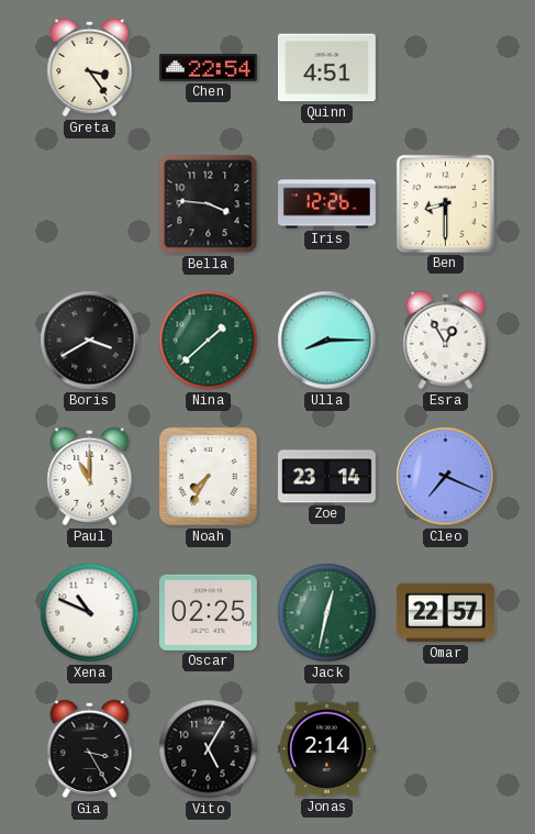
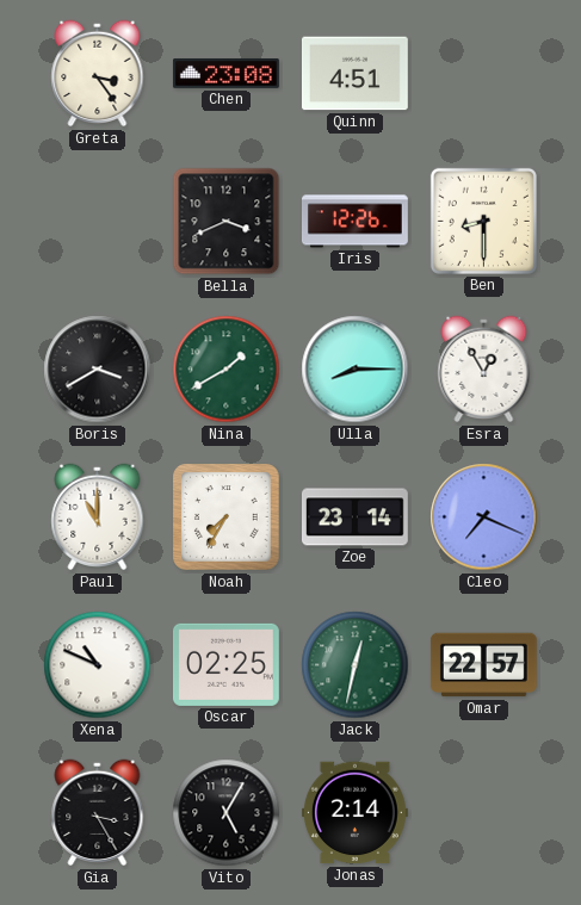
Chen: 22:54 -> 23:08
Bella: 3:46 -> 3:41
Nina: 1:38 -> 1:40
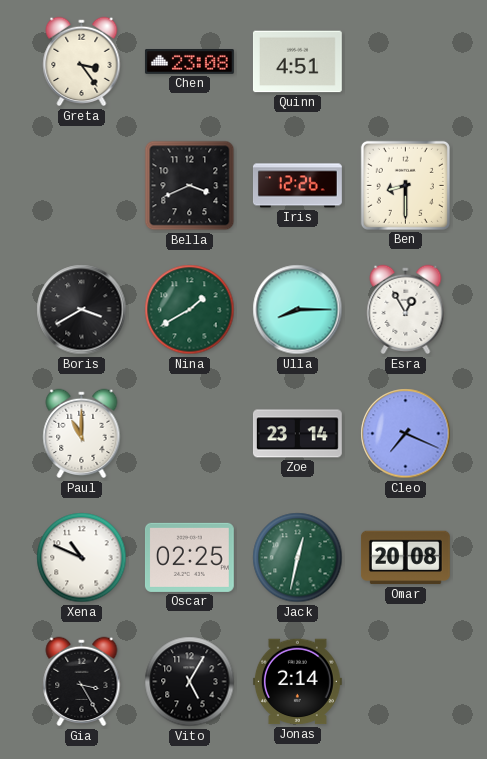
Noah: 7:35 -> none
Omar: 22:57 -> 20:08
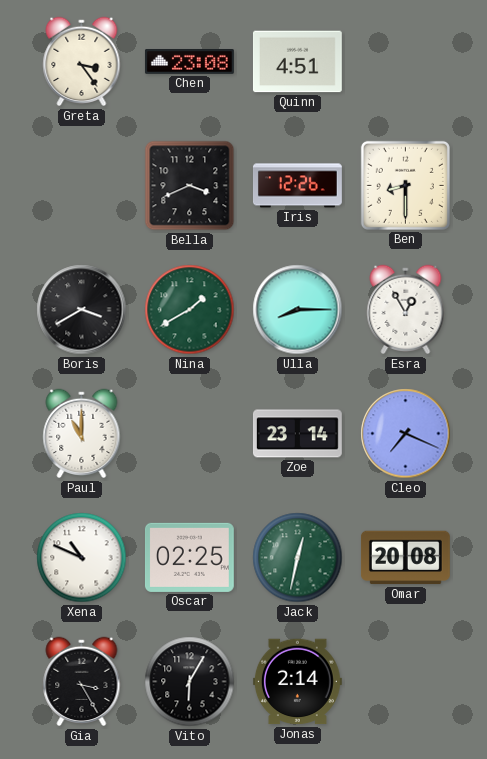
Vito: 5:05 -> 6:05
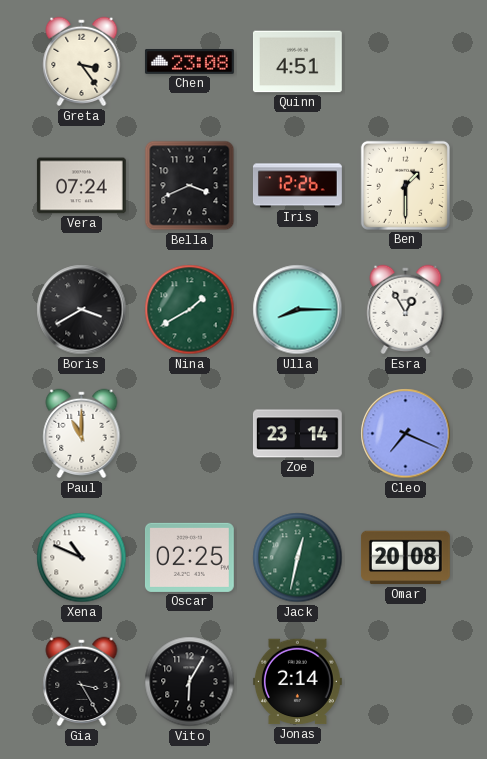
Vera: none -> 07:24
Ben: 8:30 -> 1:30
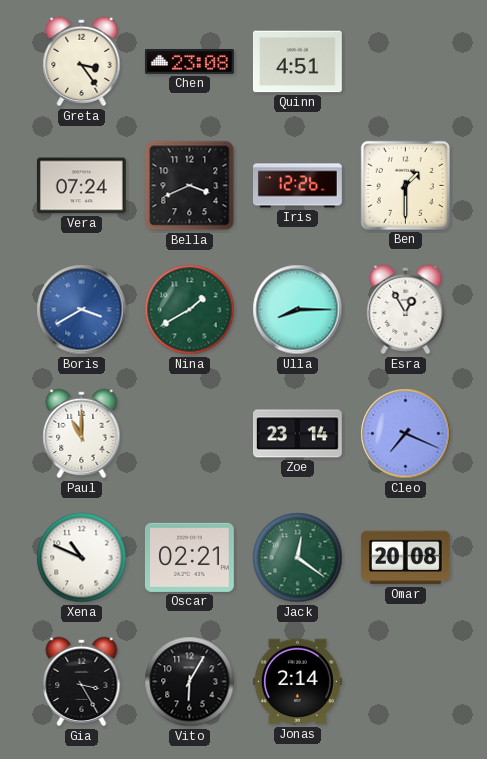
Boris dial: black -> blue
Oscar: 02:25 -> 02:21
Jack: 12:32 -> 12:21
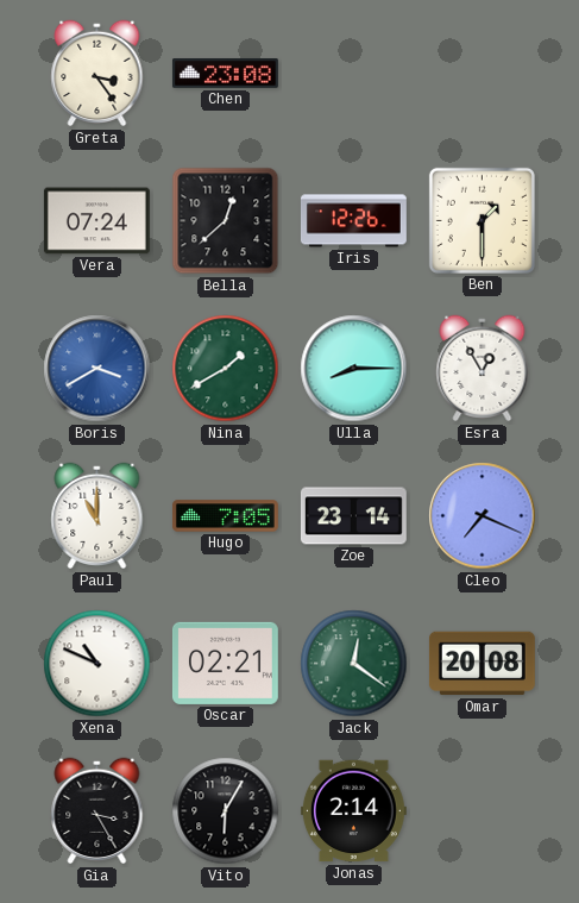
Quinn: 4:51 -> none
Bella: 3:41 -> 12:38
Hugo: none -> 7:05
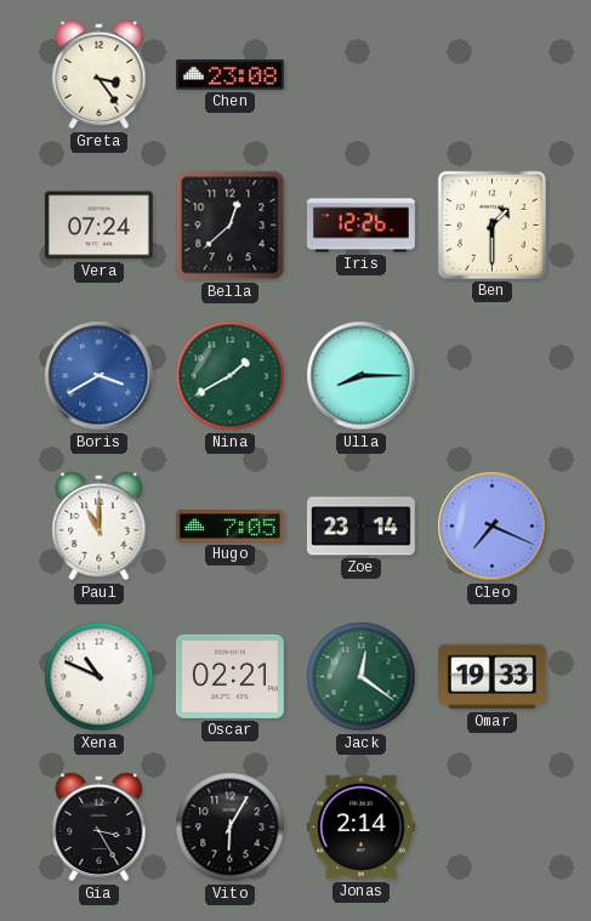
Esra: 12:55 -> none
Omar: 20:08 -> 19:33
